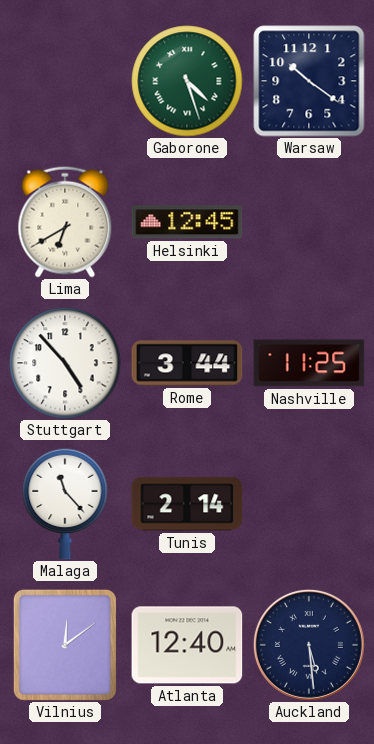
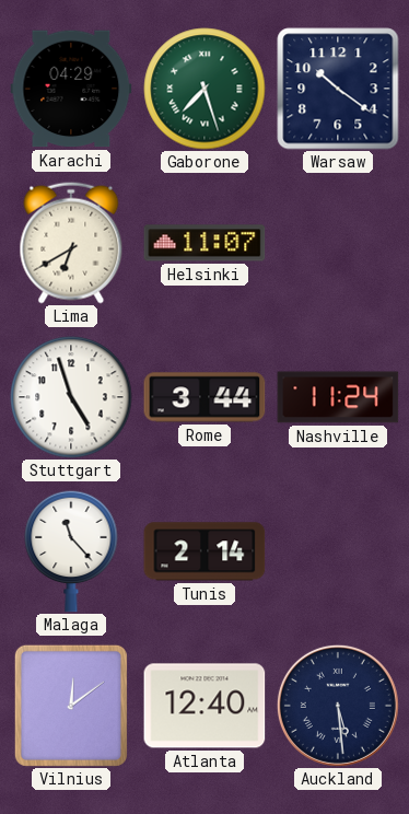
Karachi: none -> 04:29
Gaborone: 4:27 -> 7:27
Helsinki: 12:45 -> 11:07
Stuttgart: 4:53 -> 4:57
Nashville: 11:25 -> 11:24
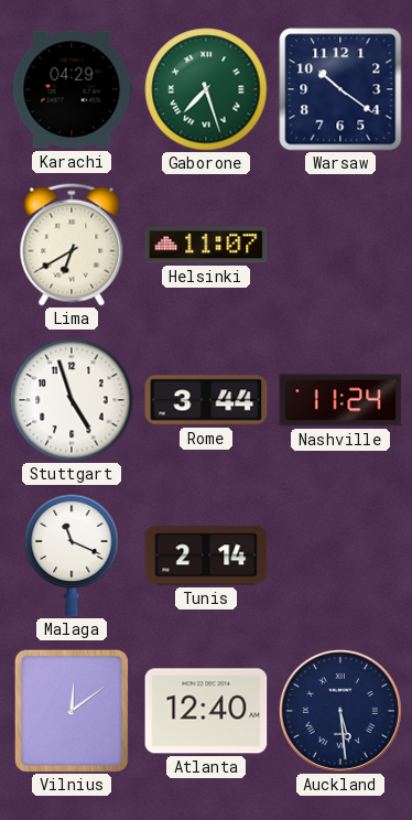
Malaga: 11:23 -> 11:19
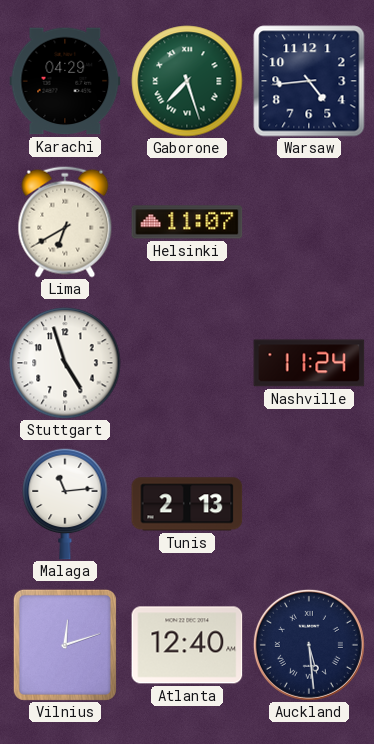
Warsaw: 10:21 -> 4:44
Rome: 3:44 -> none
Malaga: 11:19 -> 11:14
Tunis: 2:14 -> 2:13
Vilnius: 12:09 -> 12:12
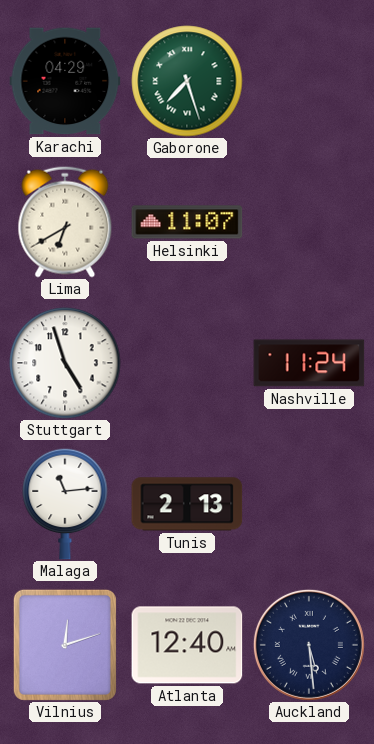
Warsaw: 4:44 -> none
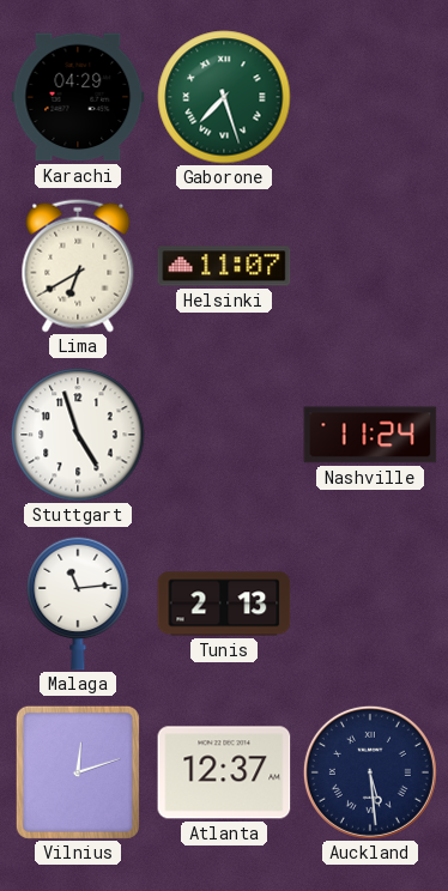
Atlanta: 12:40 -> 12:37
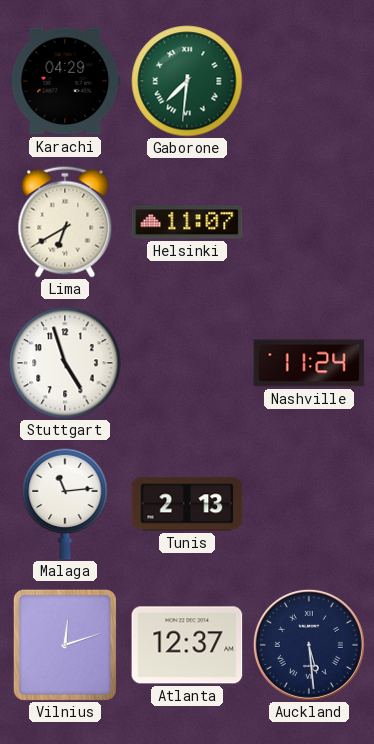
Gaborone: 7:27 -> 7:31
